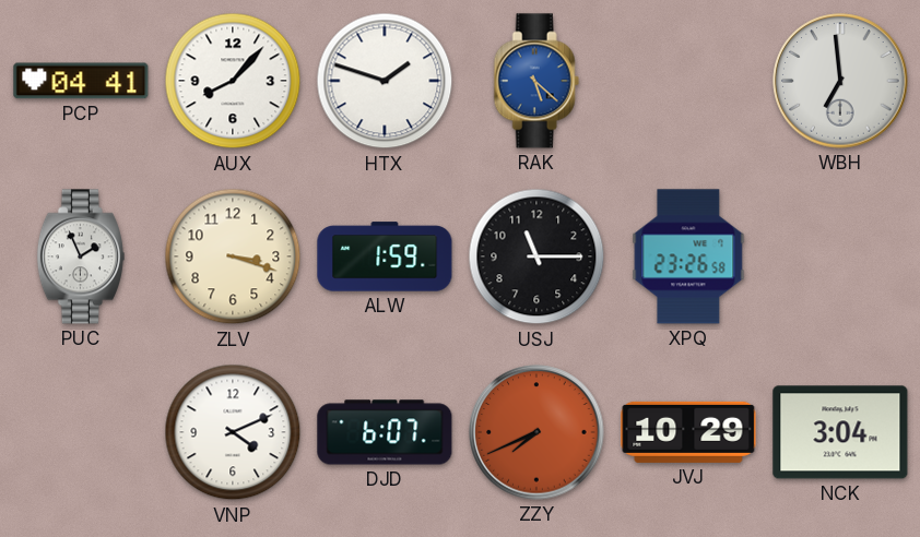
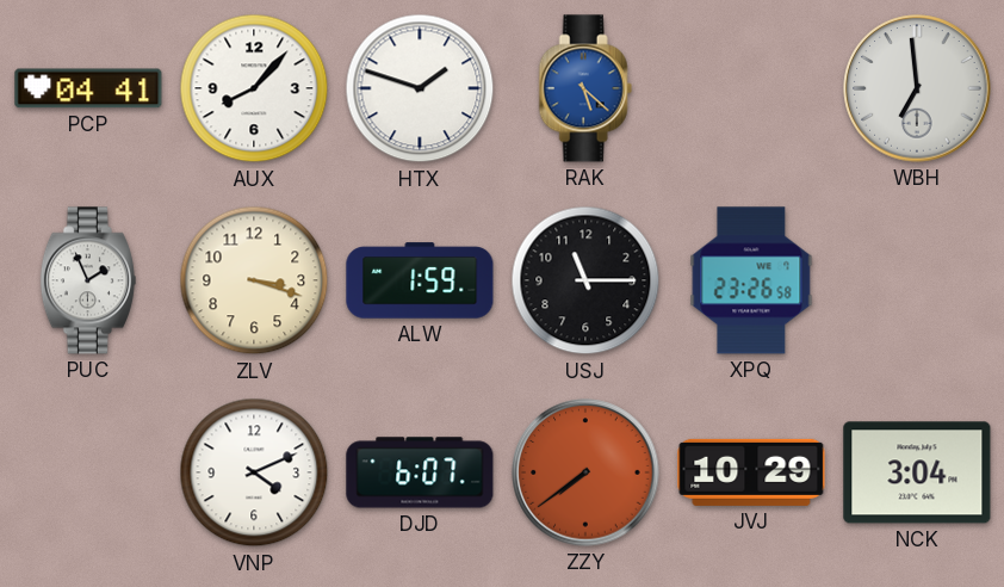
ZZY: 7:41 -> 7:39
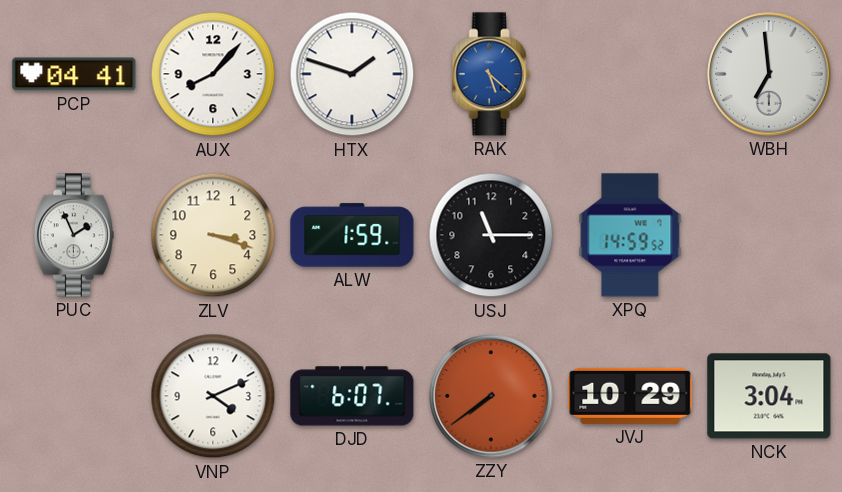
XPQ: 23:26 -> 14:59
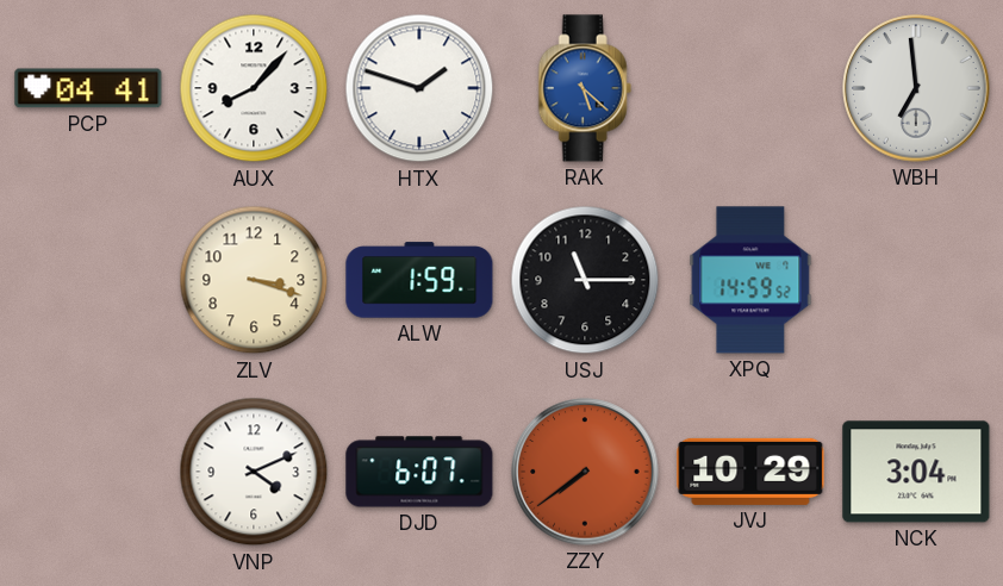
PUC: 1:56 -> none
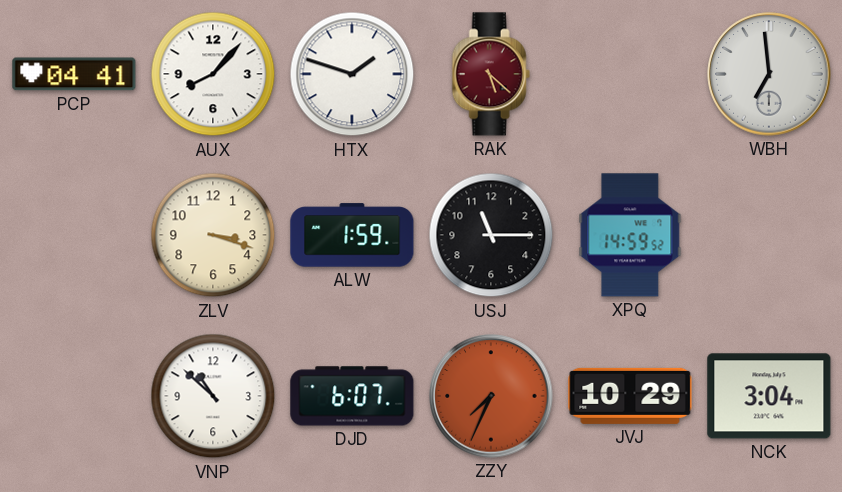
RAK dial: blue -> burgundy
VNP: 4:11 -> 10:52
ZZY: 7:39 -> 7:34
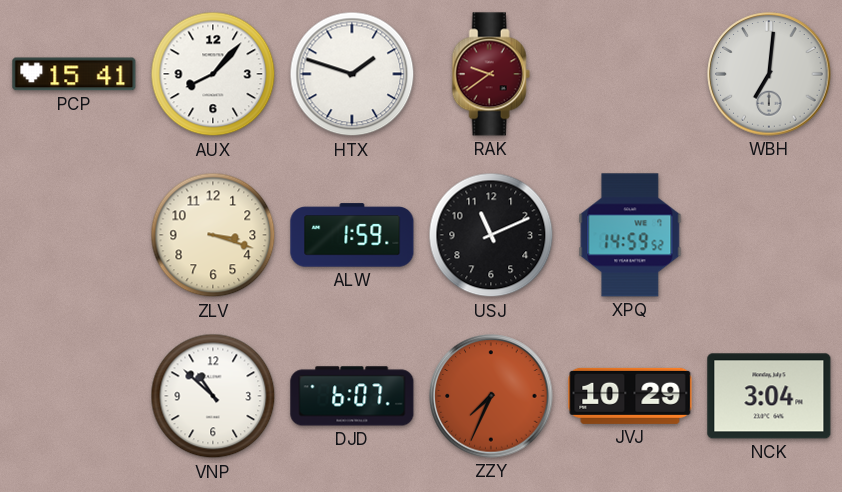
PCP: 04:41 -> 15:41
RAK: 5:22 -> 9:39
WBH: 6:59 -> 7:01
USJ: 11:15 -> 11:11
